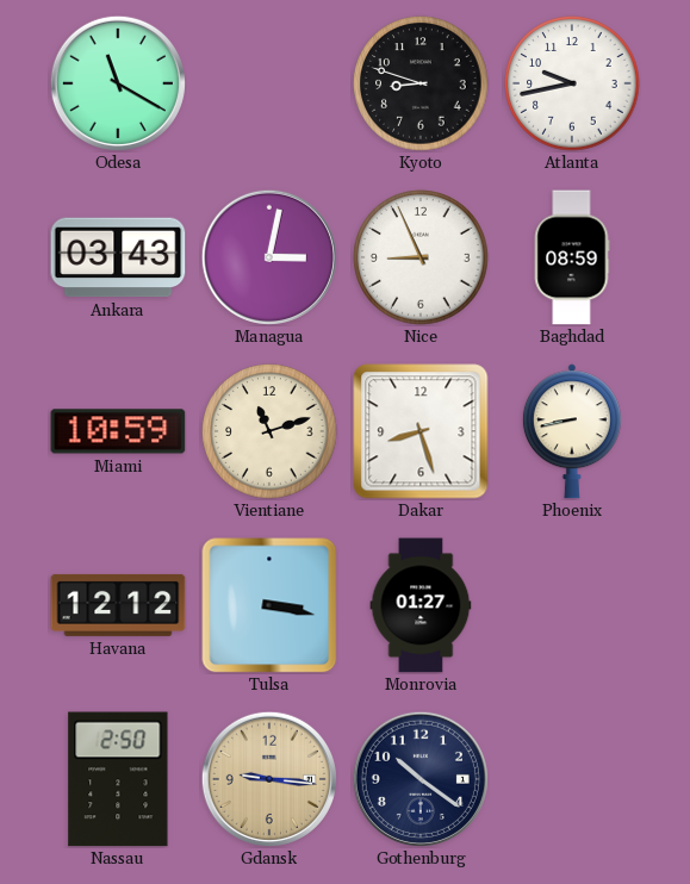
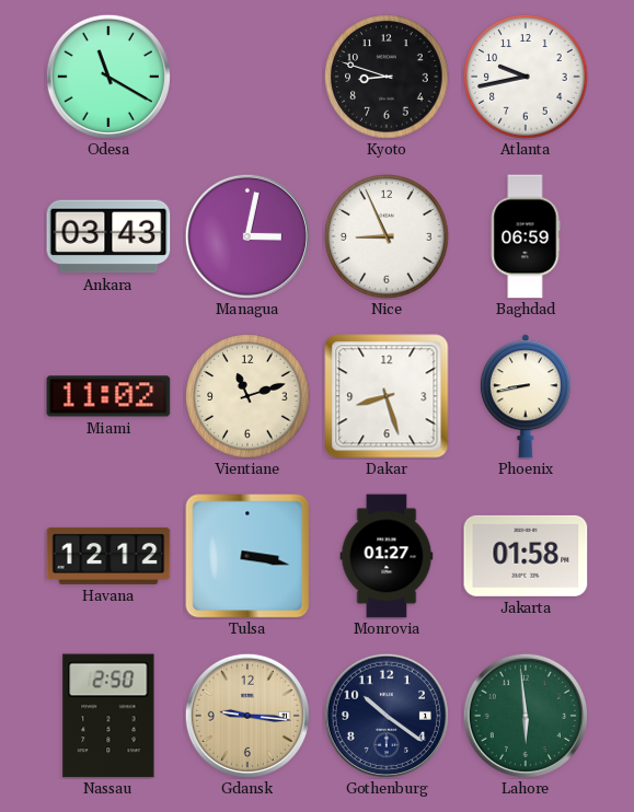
Baghdad: 08:59 -> 06:59
Miami: 10:59 -> 11:02
Jakarta: none -> 01:58
Lahore: none -> 5:59
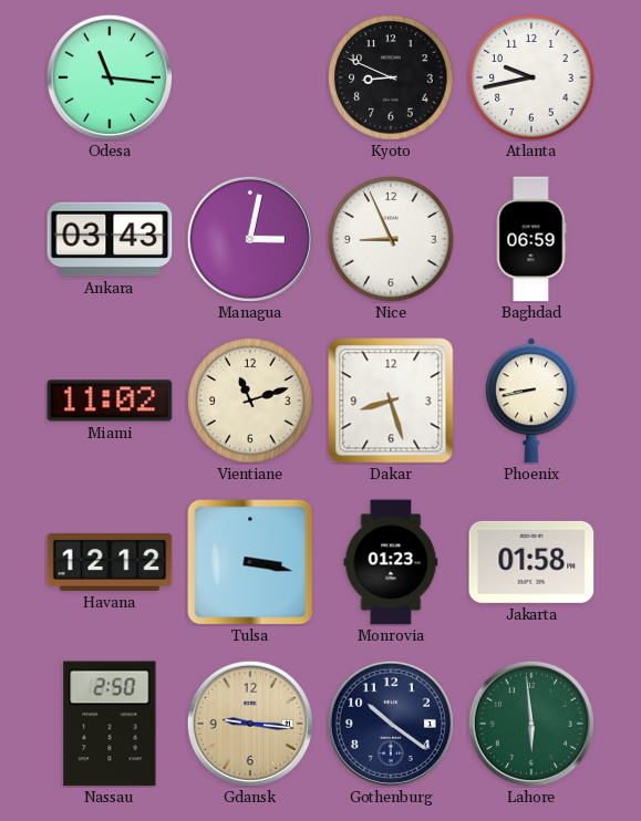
Odesa: 11:20 -> 11:16
Kyoto: 8:48 -> 8:49
Monrovia: 01:27 -> 01:23
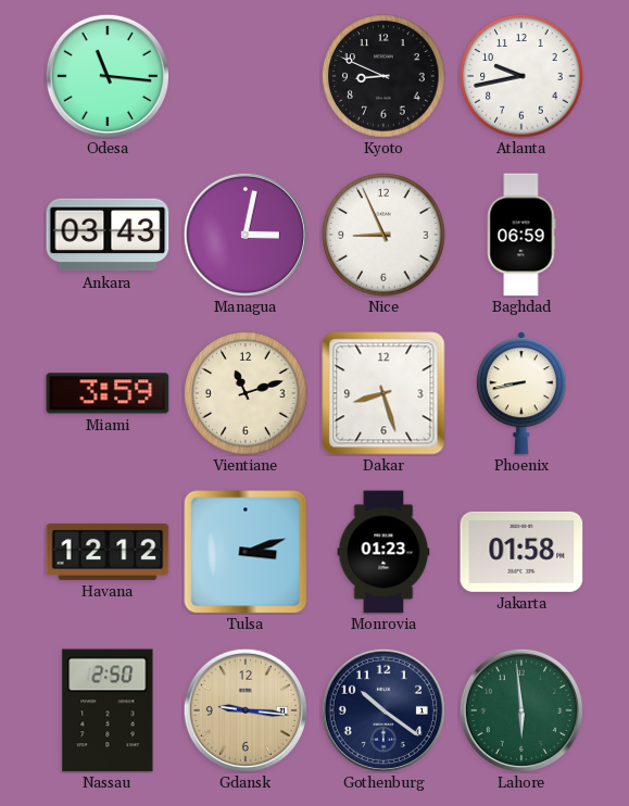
Miami: 11:02 -> 3:59
Tulsa: 3:17 -> 3:12
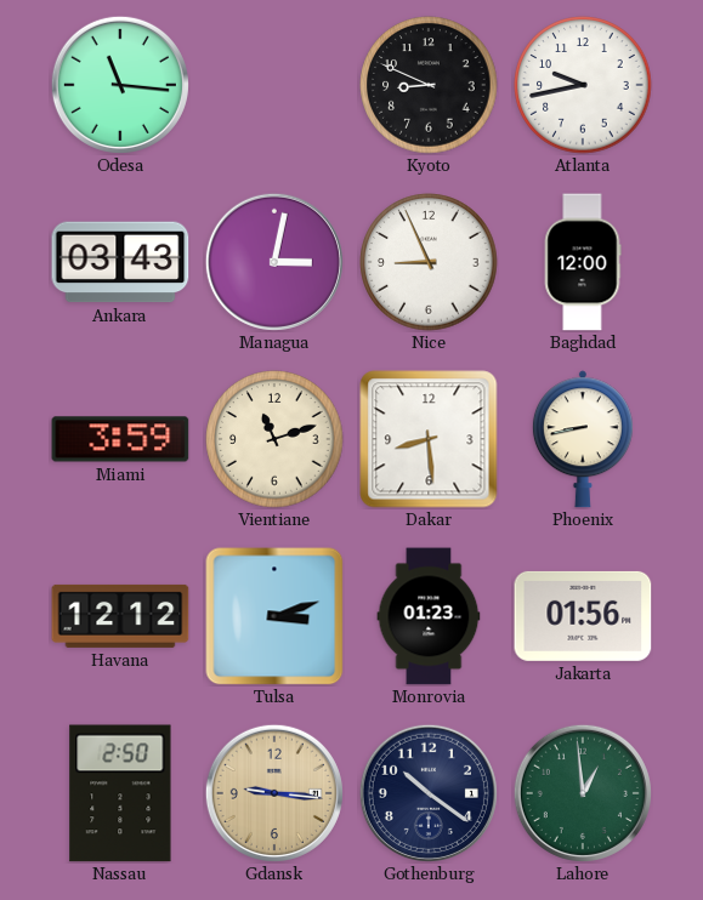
Baghdad: 06:59 -> 12:00
Dakar: 8:27 -> 8:29
Jakarta: 01:58 -> 01:56
Lahore: 5:59 -> 12:59
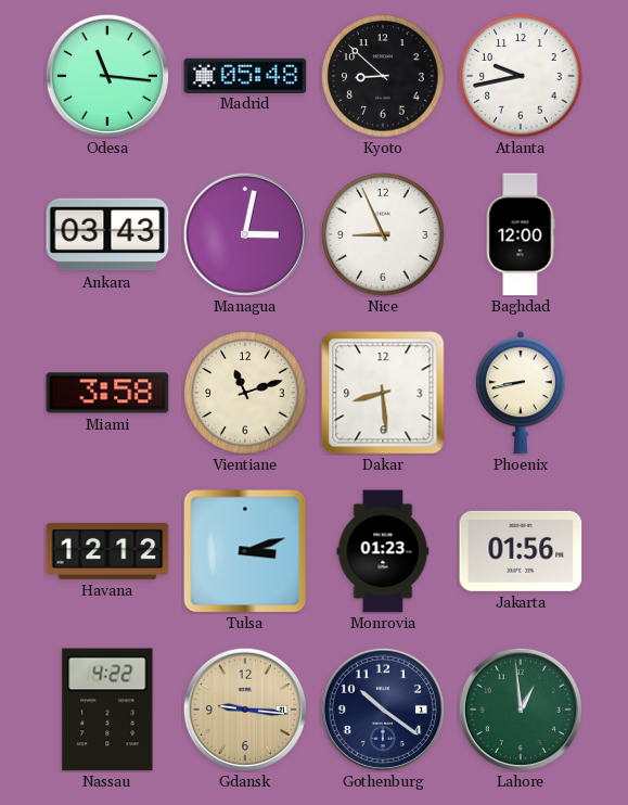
Madrid: none -> 05:48
Kyoto: 8:49 -> 8:52
Miami: 3:59 -> 3:58
Nassau: 2:50 -> 4:22
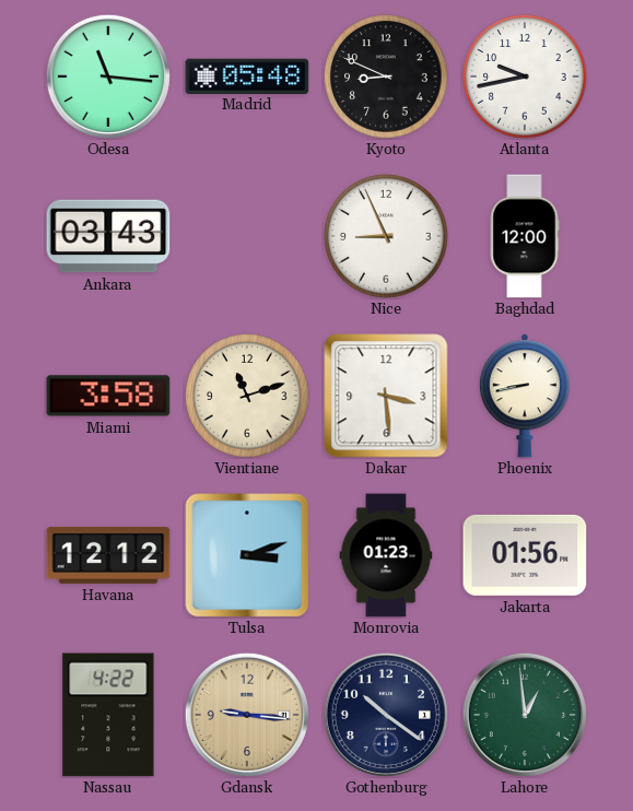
Kyoto: 8:52 -> 8:49
Managua: 3:02 -> none
Dakar: 8:29 -> 3:29
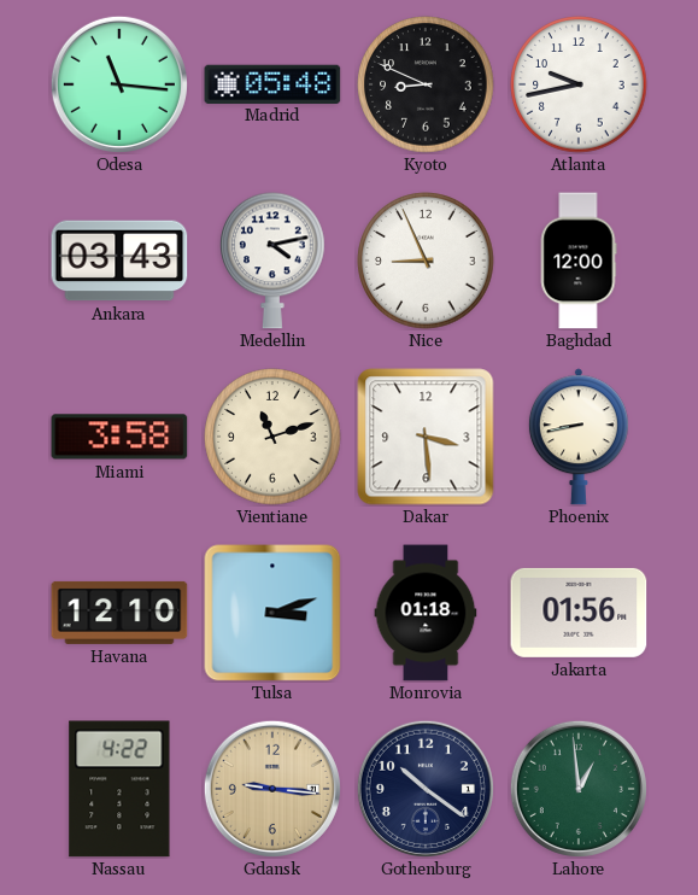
Medellin: none -> 4:13
Havana: 12:12 -> 12:10
Monrovia: 01:23 -> 01:18
